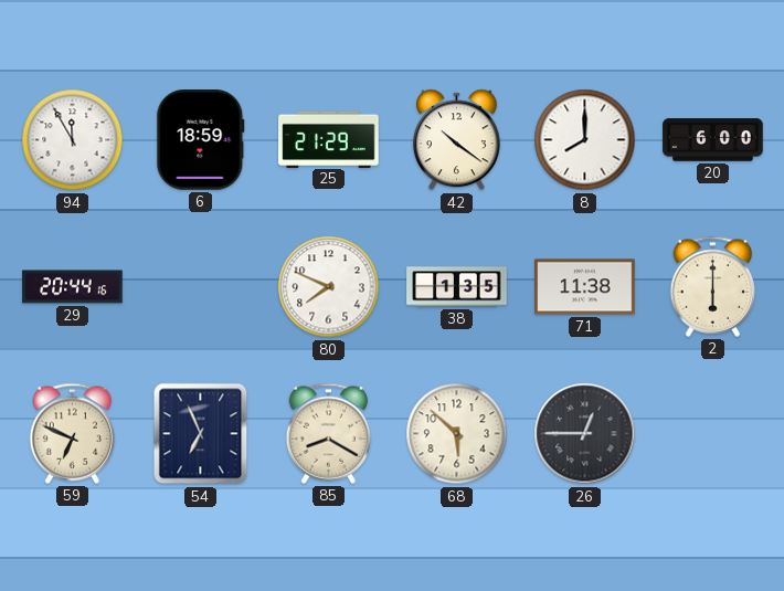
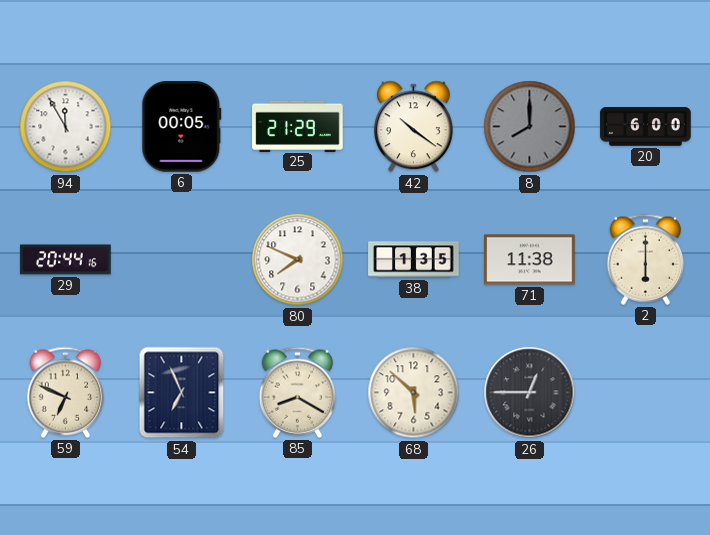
6: 18:59 -> 00:05
8 dial: white -> grey
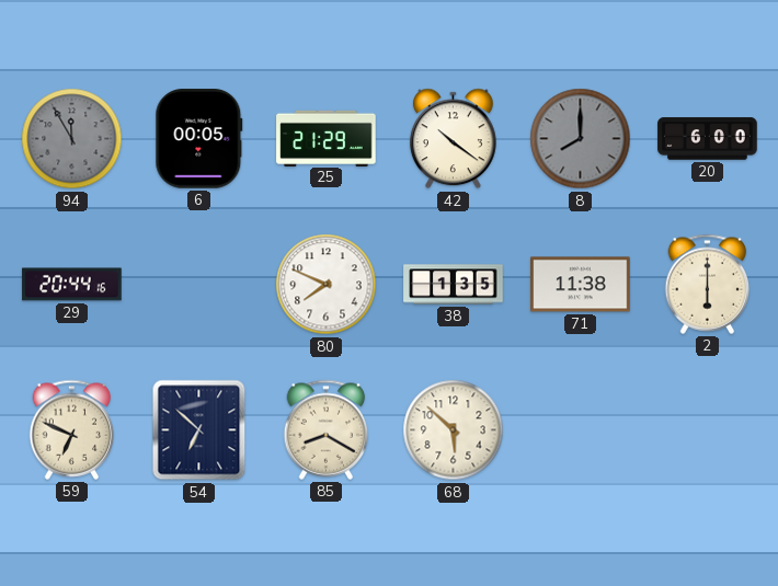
94 dial: white -> grey
54: 6:56 -> 6:52
26: 12:45 -> none
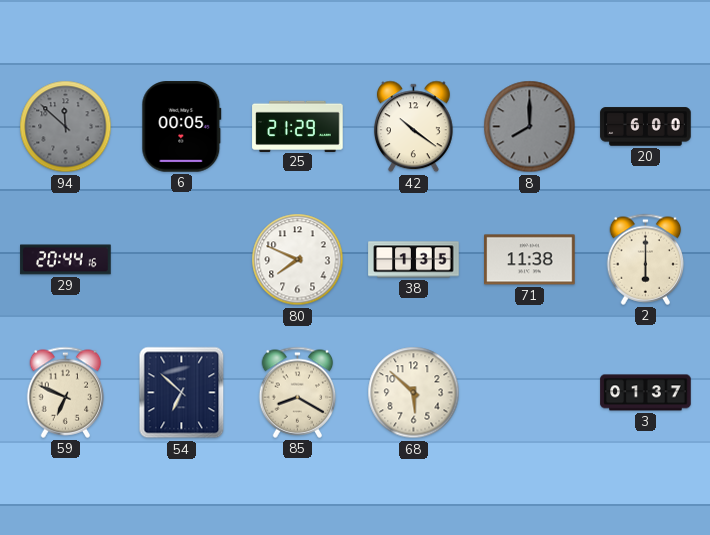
94: 11:55 -> 11:52
3: none -> 01:37
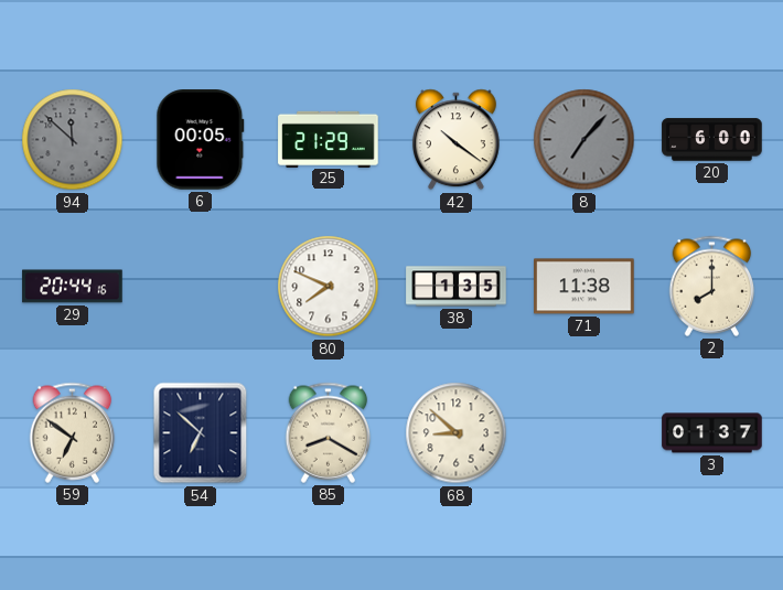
8: 8:00 -> 7:07
2: 6:00 -> 8:00
59: 6:49 -> 6:51
68: 5:52 -> 8:52
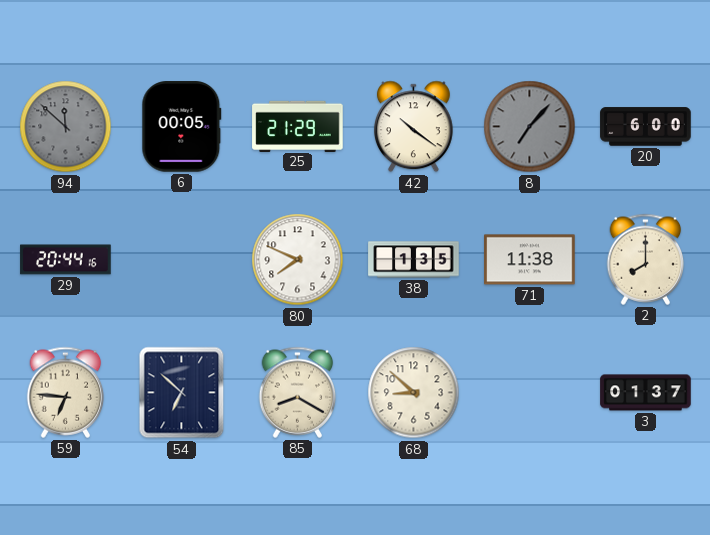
59: 6:51 -> 6:46
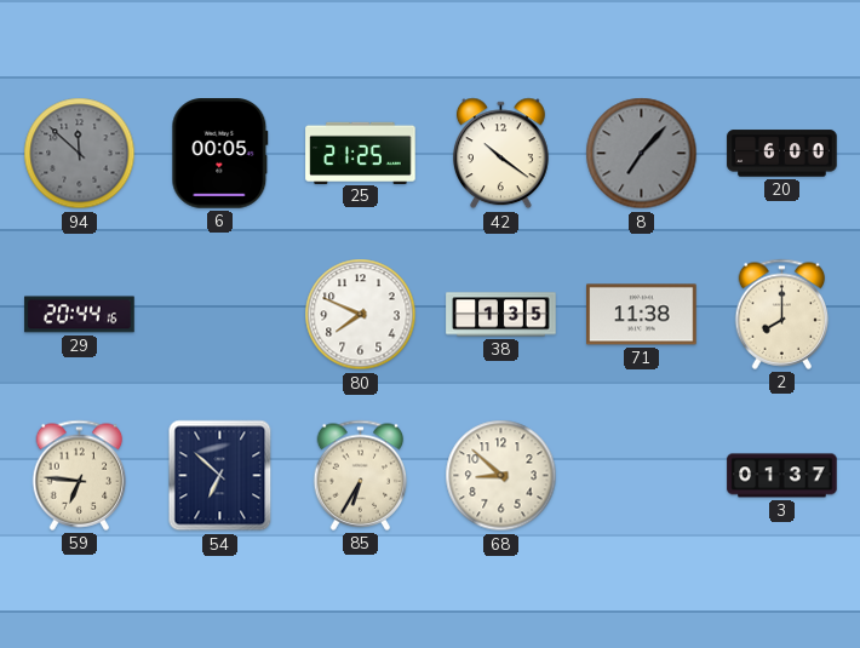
25: 21:29 -> 21:25
85: 8:20 -> 6:35
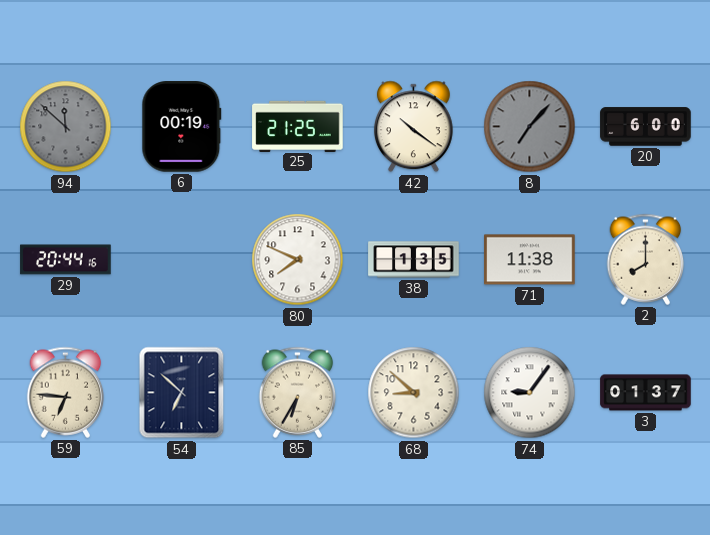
6: 00:05 -> 00:19
74: none -> 9:06
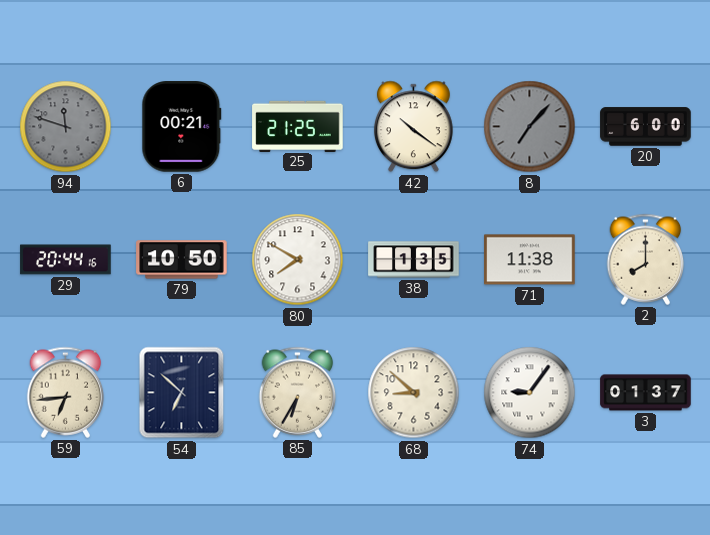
94: 11:52 -> 11:48
6: 00:19 -> 00:21
79: none -> 10:50
80: 7:49 -> 7:50
59: 6:46 -> 6:44
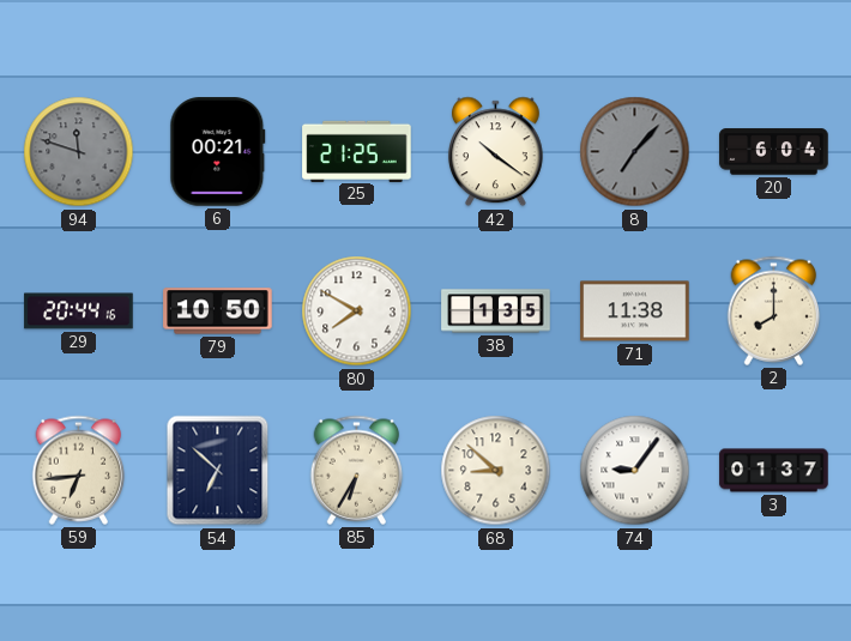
20: 6:00 -> 6:04
